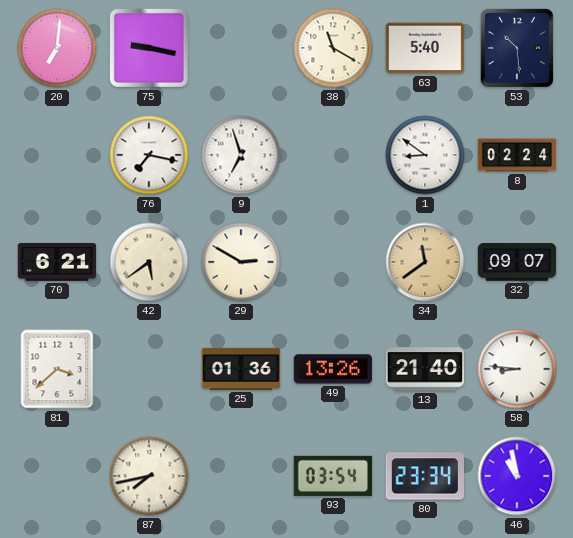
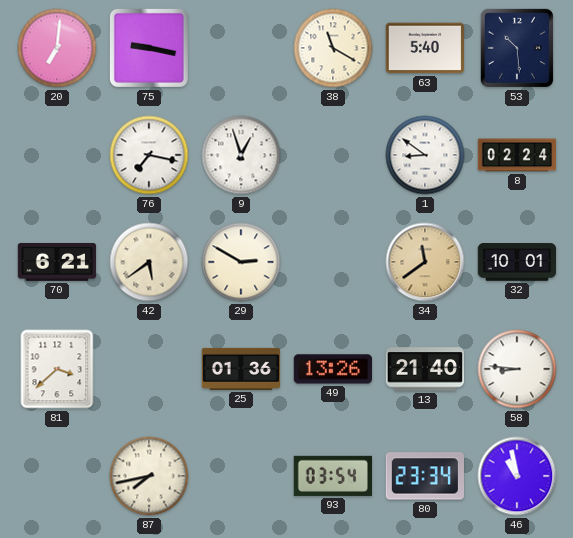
9: 6:57 -> 12:57
32: 09:07 -> 10:01
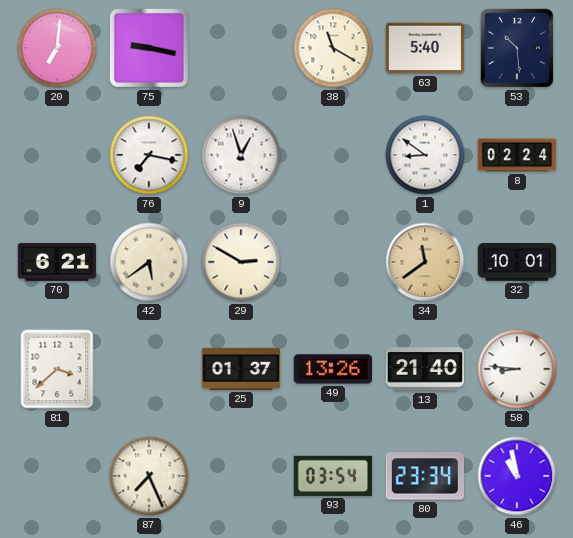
25: 01:36 -> 01:37
87: 7:43 -> 7:26
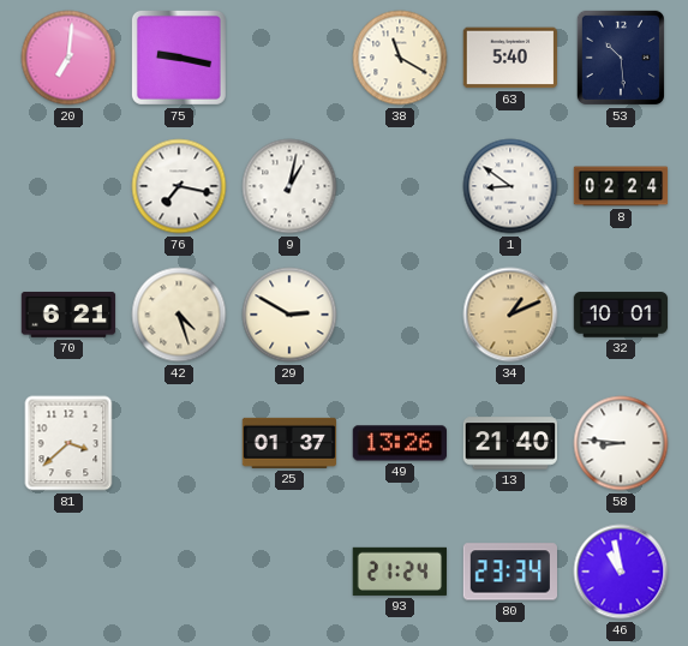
9: 12:57 -> 1:02
42: 5:39 -> 4:27
34: 11:39 -> 1:11
87: 7:26 -> none
93: 03:54 -> 21:24
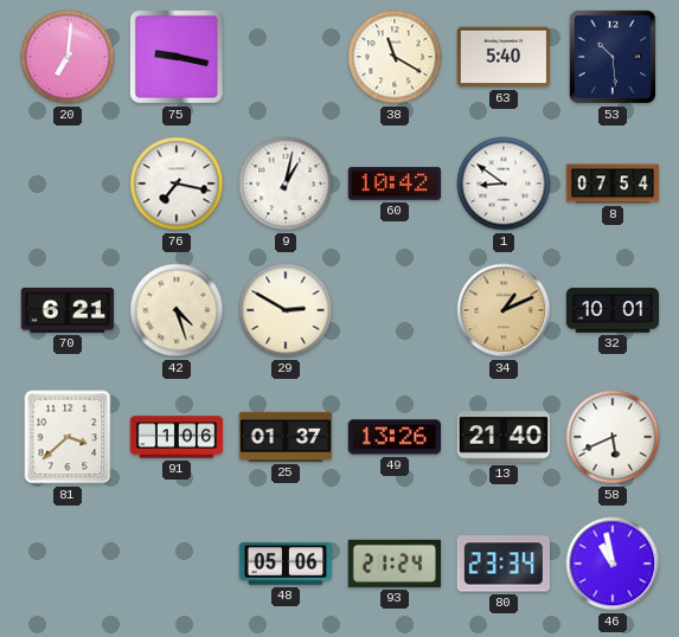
60: none -> 10:42
8: 02:24 -> 07:54
91: none -> 1:06
58: 8:46 -> 5:41
48: none -> 05:06
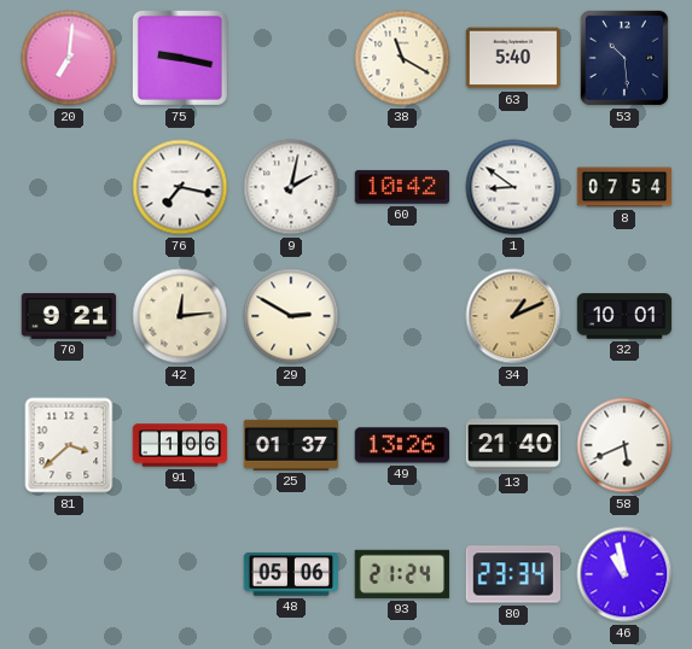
9: 1:02 -> 2:02
70: 6:21 -> 9:21
42: 4:27 -> 12:14
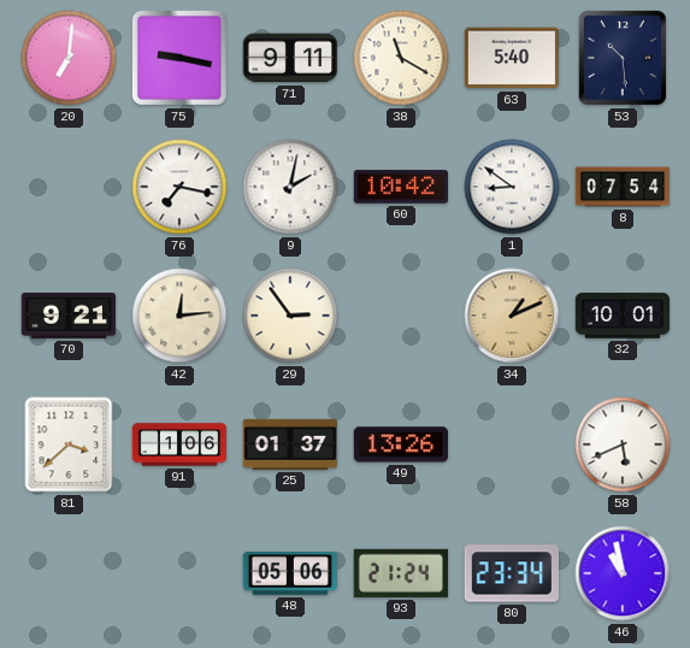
71: none -> 9:11
29: 2:50 -> 2:54
13: 21:40 -> none
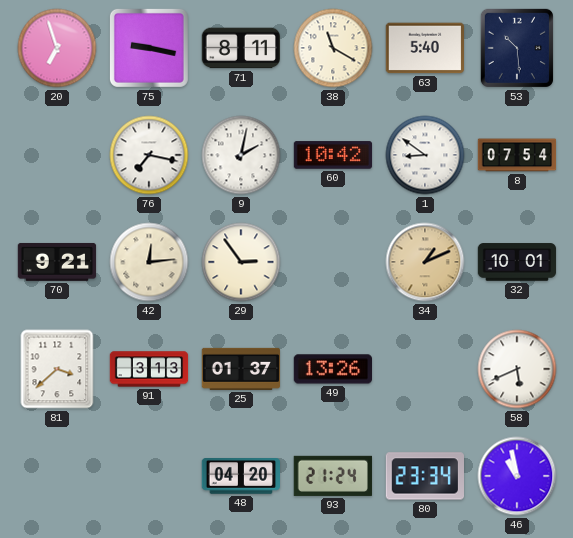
20: 7:01 -> 6:57
71: 9:11 -> 8:11
91: 1:06 -> 3:13
48: 05:06 -> 04:20
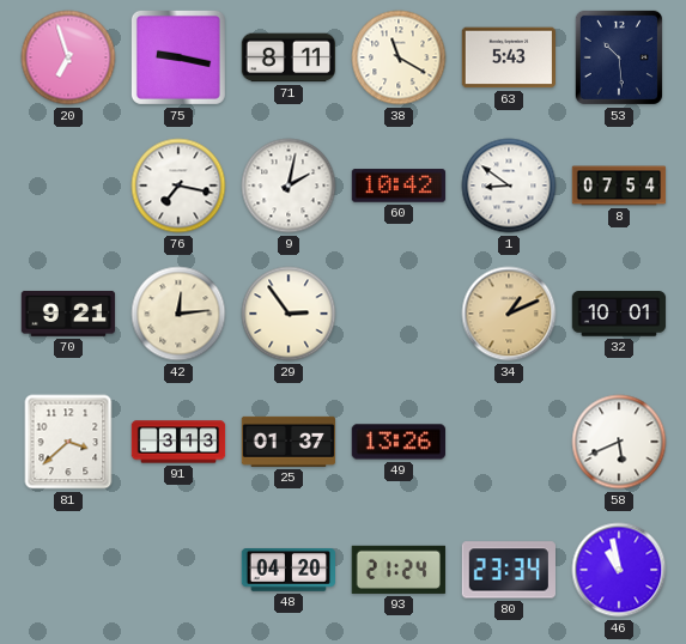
63: 5:40 -> 5:43
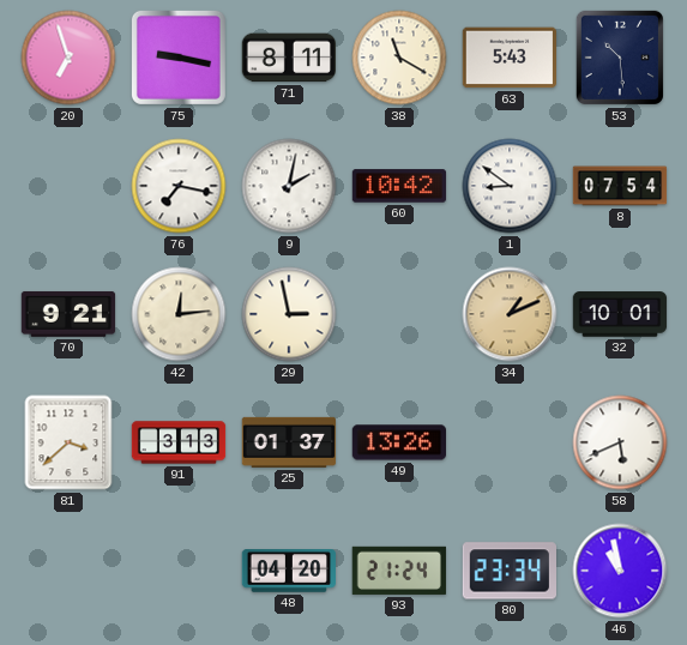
29: 2:54 -> 2:58
